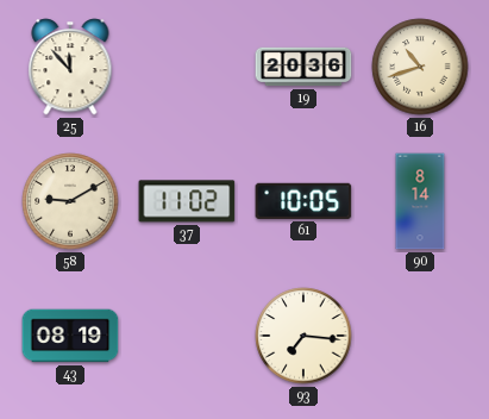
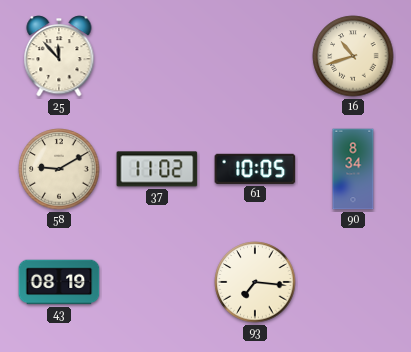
19: 20:36 -> none
90: 8:14 -> 8:34
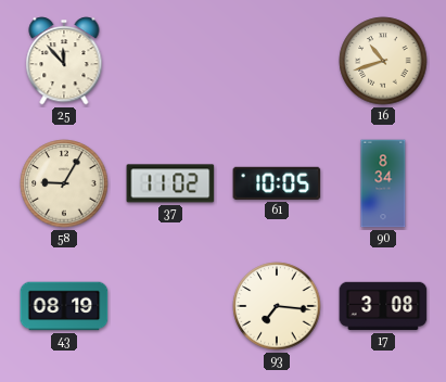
58: 9:10 -> 9:05
17: none -> 3:08
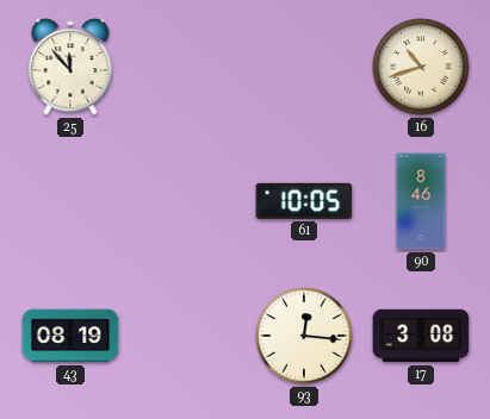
58: 9:05 -> none
37: 11:02 -> none
90: 8:34 -> 8:46
93: 7:16 -> 12:16
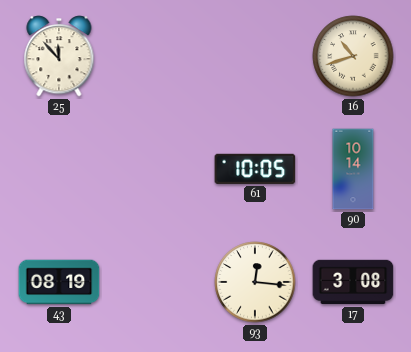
90: 8:46 -> 10:14
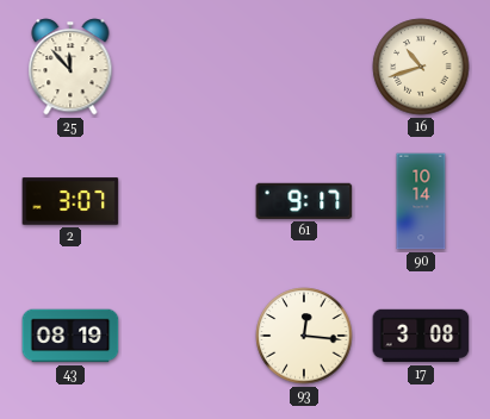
2: none -> 3:07
61: 10:05 -> 9:17
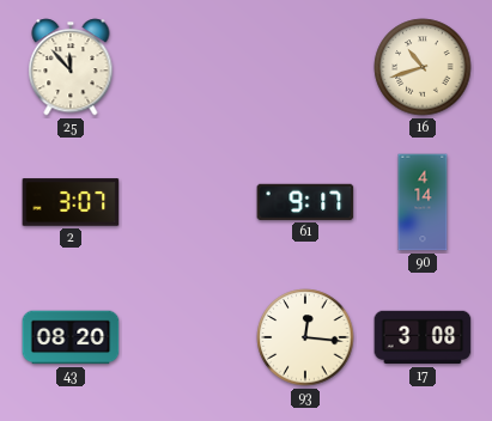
90: 10:14 -> 4:14
43: 08:19 -> 08:20
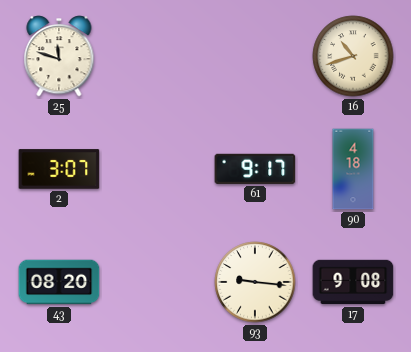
25: 11:53 -> 11:48
90: 4:14 -> 4:18
93: 12:16 -> 9:16
17: 3:08 -> 9:08
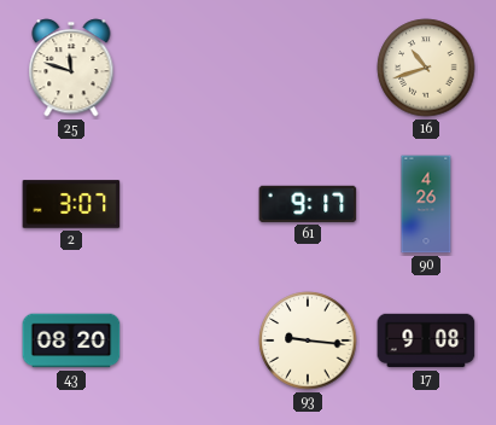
90: 4:18 -> 4:26
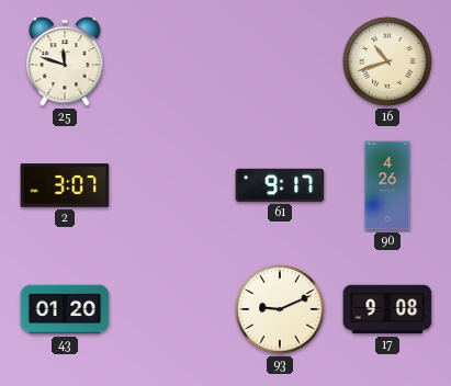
43: 08:20 -> 01:20
93: 9:16 -> 9:11
